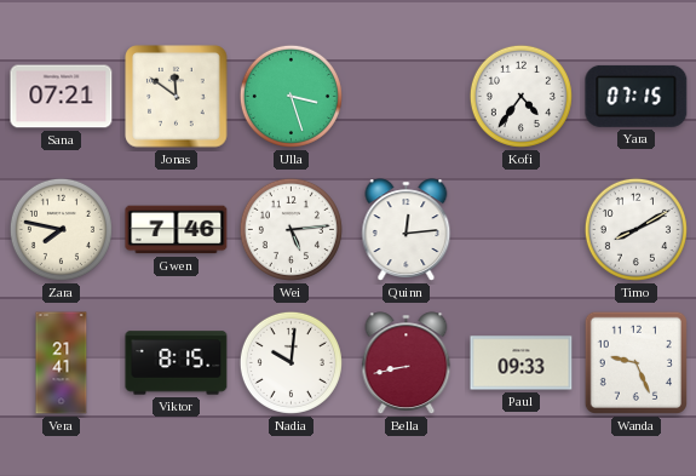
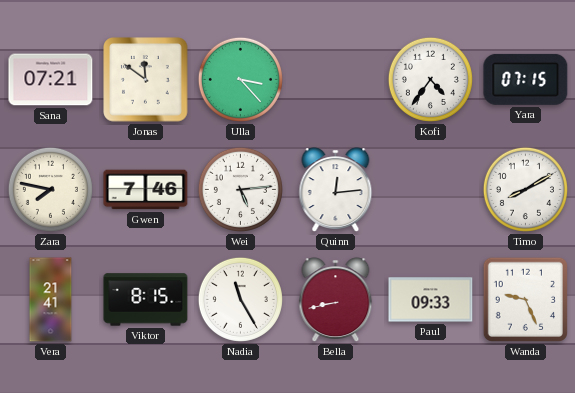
Ulla: 3:27 -> 3:23
Nadia: 10:01 -> 11:25
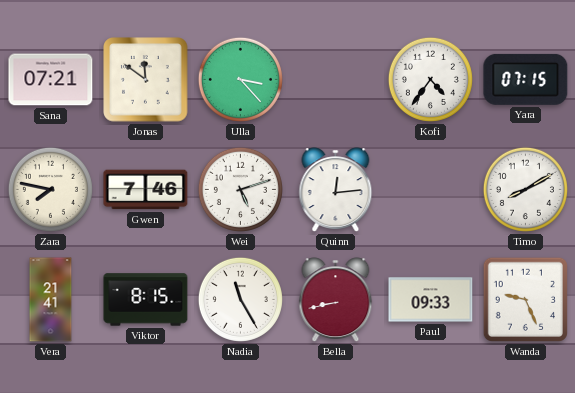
Wei: 5:14 -> 5:12
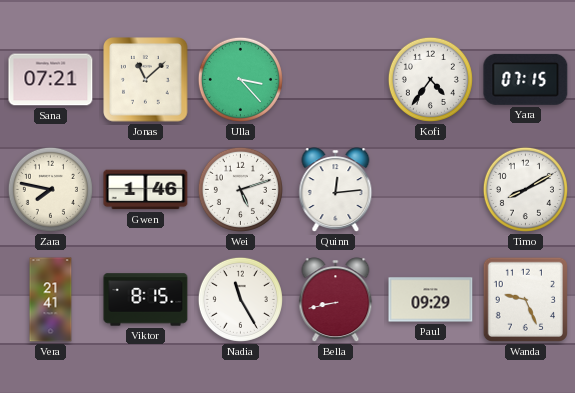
Jonas: 11:51 -> 11:08
Gwen: 7:46 -> 1:46
Paul: 09:33 -> 09:29
